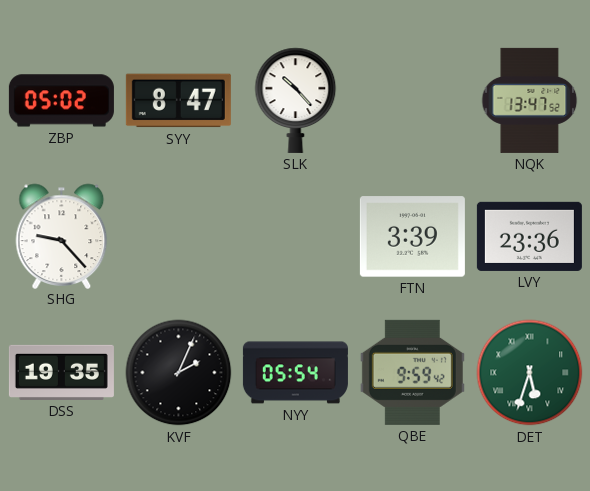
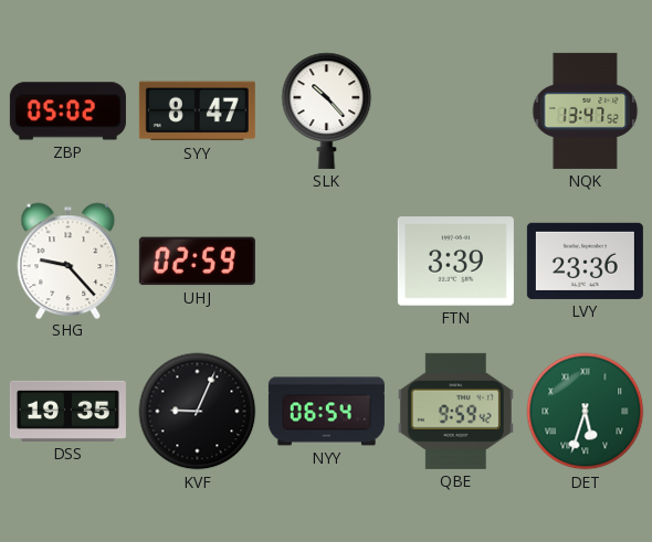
UHJ: none -> 02:59
KVF: 2:04 -> 9:04
NYY: 05:54 -> 06:54
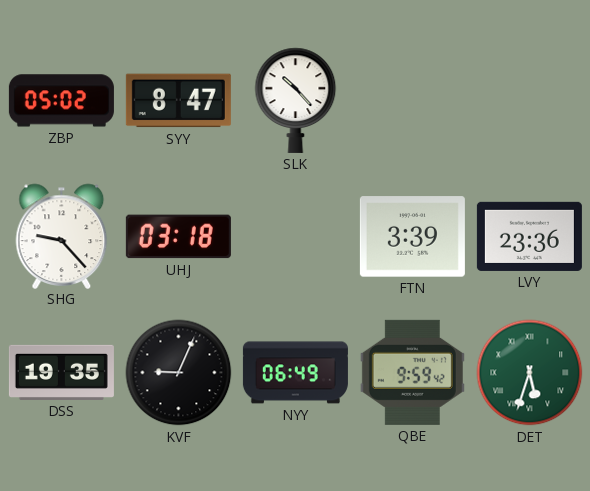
NQK: 13:47 -> none
UHJ: 02:59 -> 03:18
NYY: 06:54 -> 06:49
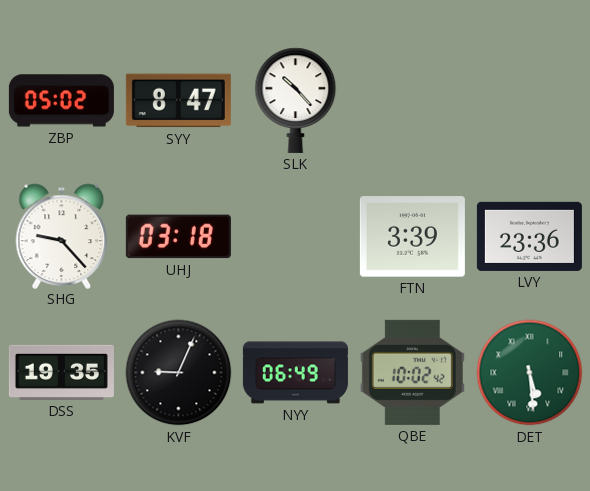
QBE: 9:59 -> 10:02
DET: 5:33 -> 5:29
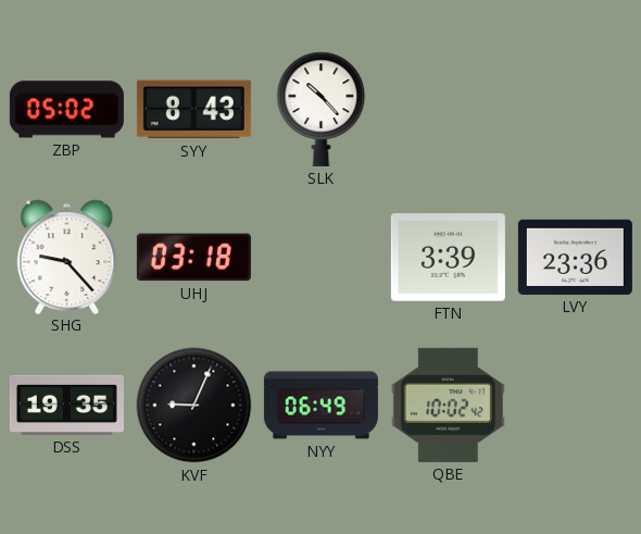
SYY: 8:47 -> 8:43
DET: 5:29 -> none
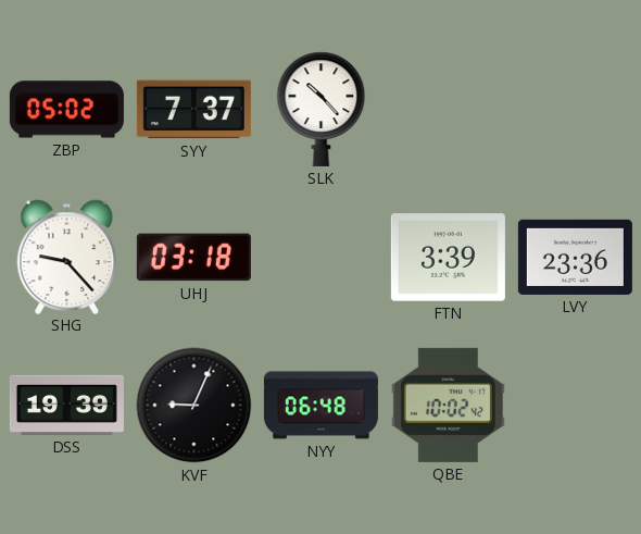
SYY: 8:43 -> 7:37
DSS: 19:35 -> 19:39
NYY: 06:49 -> 06:48
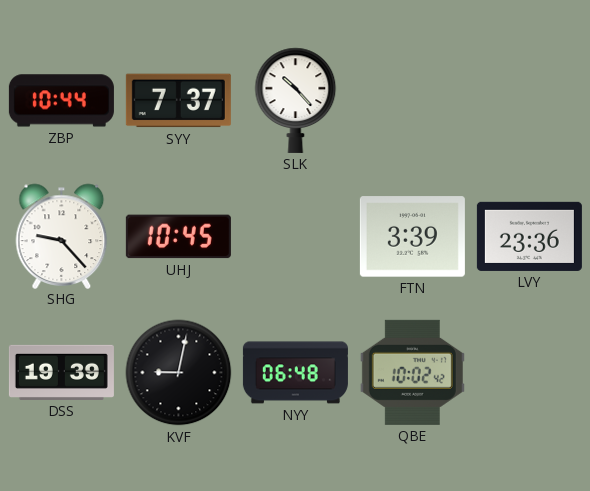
ZBP: 05:02 -> 10:44
UHJ: 03:18 -> 10:45
KVF: 9:04 -> 9:02
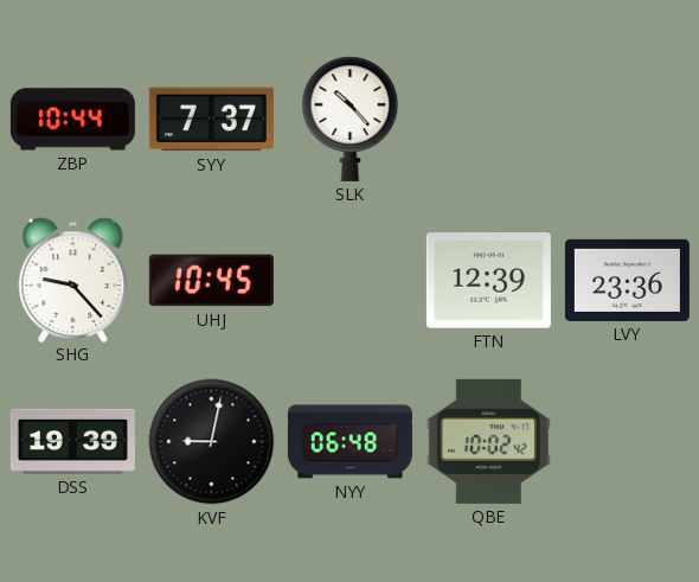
FTN: 3:39 -> 12:39
